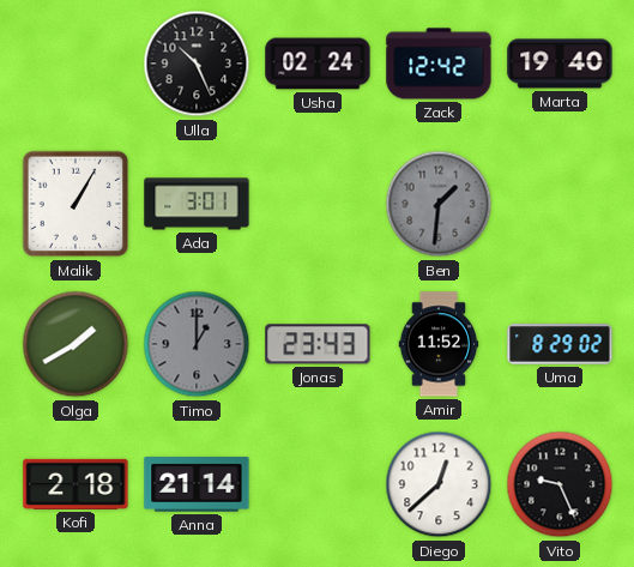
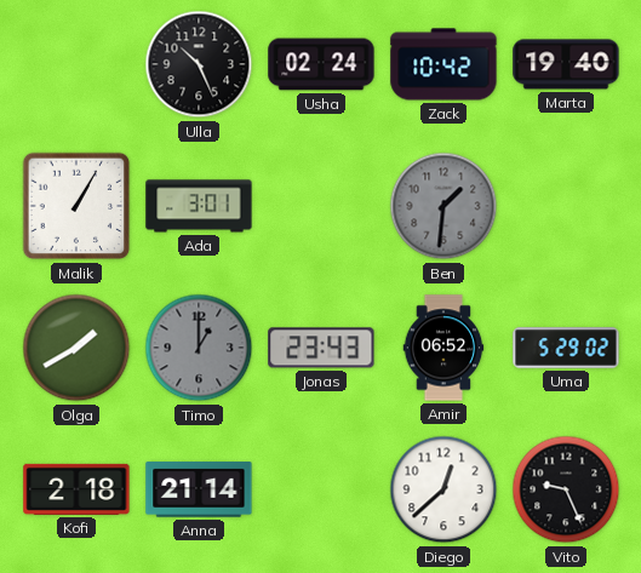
Zack: 12:42 -> 10:42
Amir: 11:52 -> 06:52
Uma: 8:29 -> 5:29
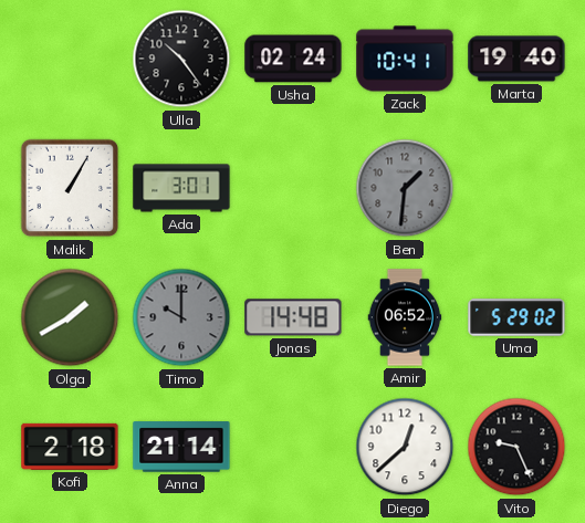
Ulla: 10:26 -> 10:24
Zack: 10:42 -> 10:41
Timo: 1:00 -> 10:00
Jonas: 23:43 -> 14:48
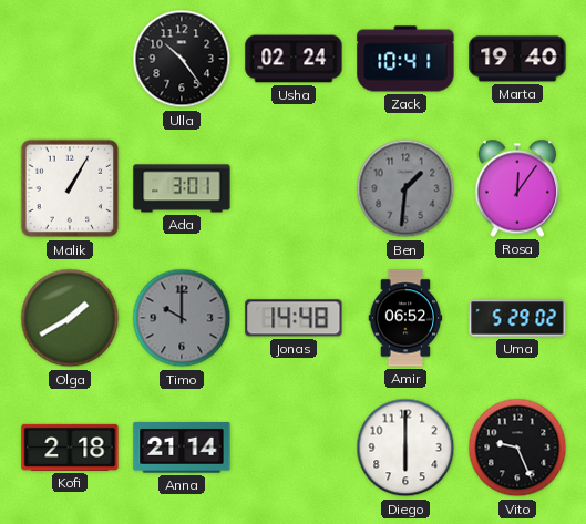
Rosa: none -> 12:06
Diego: 12:38 -> 6:00
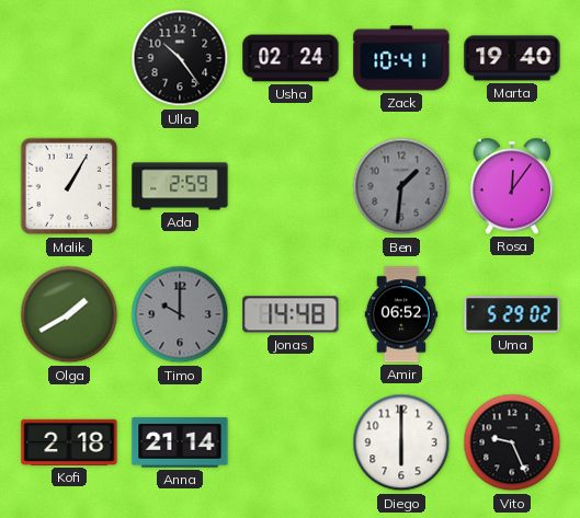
Ada: 3:01 -> 2:59
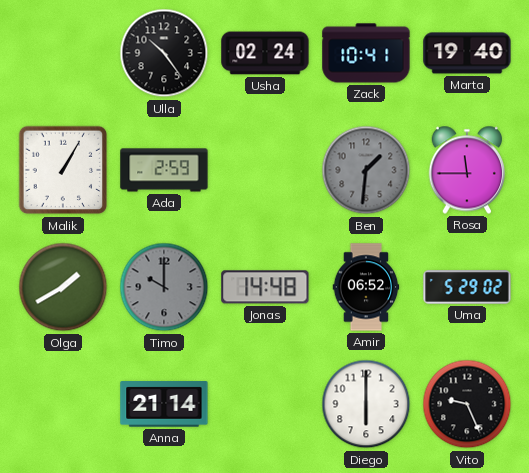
Rosa: 12:06 -> 11:45
Kofi: 2:18 -> none
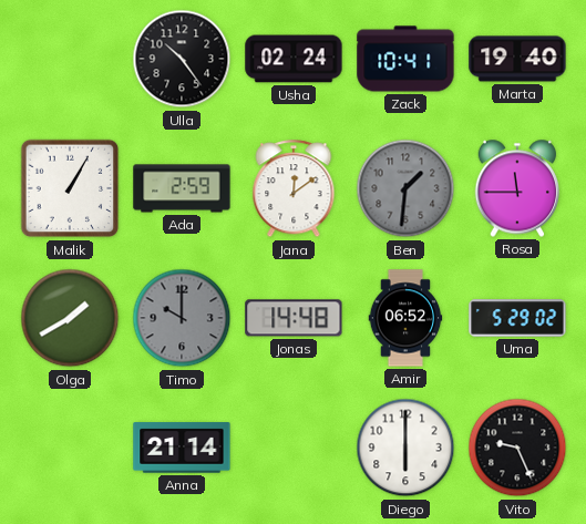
Jana: none -> 12:09
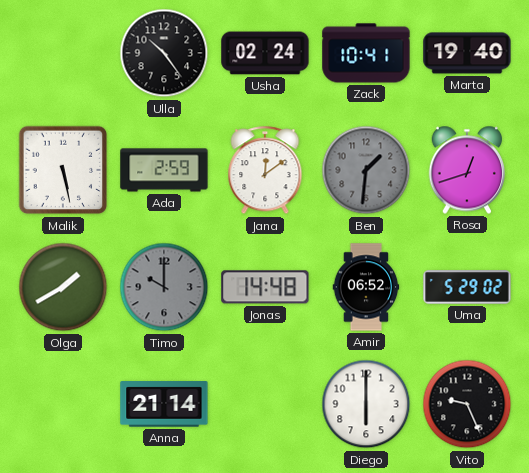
Malik: 1:05 -> 5:28
Rosa: 11:45 -> 12:42
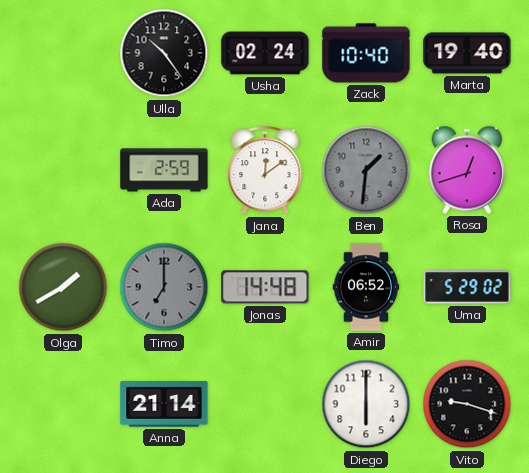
Zack: 10:41 -> 10:40
Malik: 5:28 -> none
Timo: 10:00 -> 7:00
Vito: 9:26 -> 9:18
